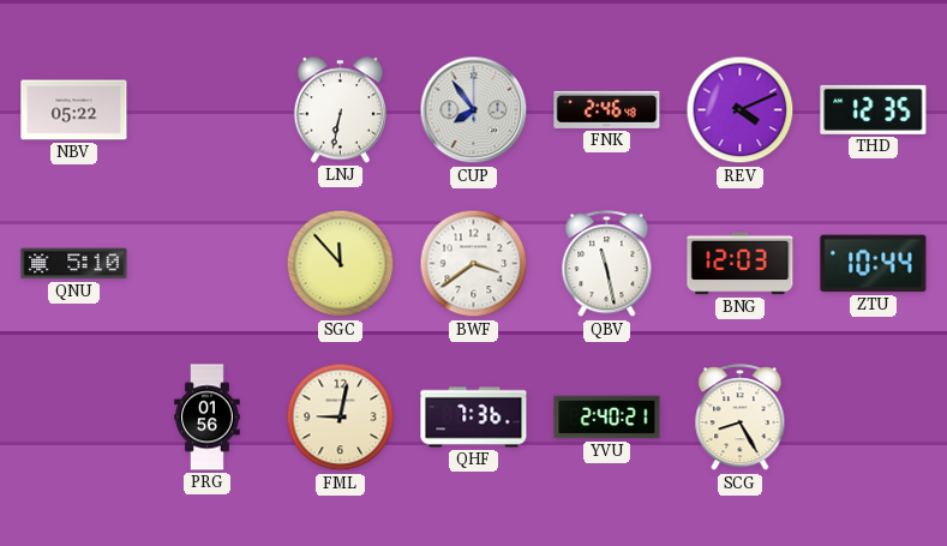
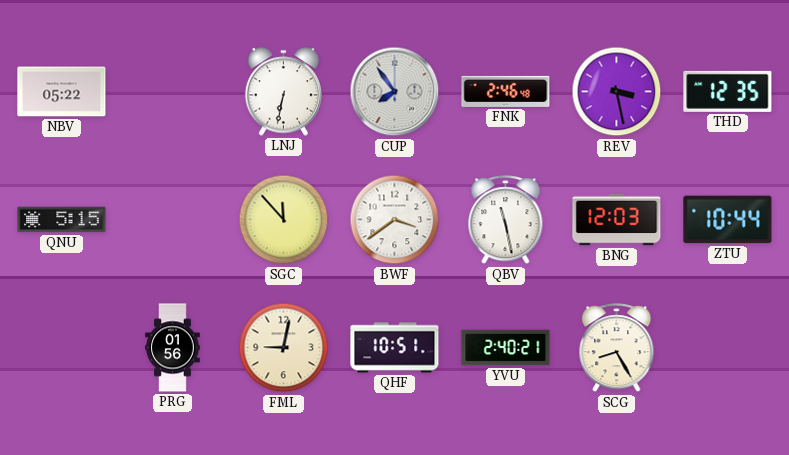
REV: 4:11 -> 3:28
QNU: 5:10 -> 5:15
QHF: 7:36 -> 10:51
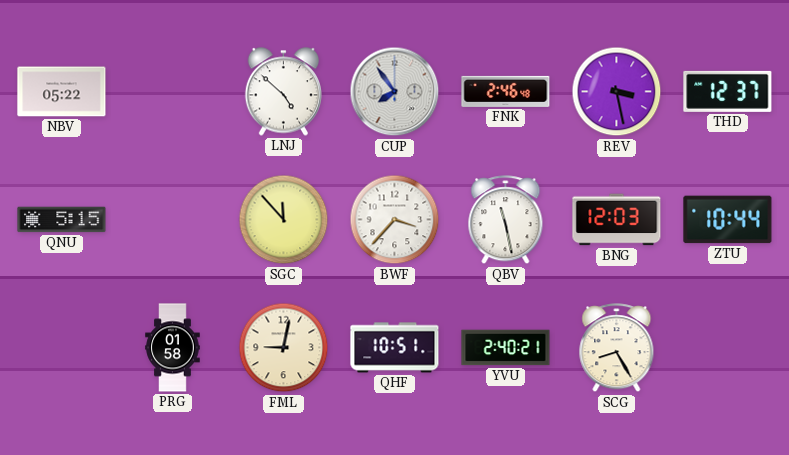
LNJ: 6:32 -> 4:52
THD: 12:35 -> 12:37
BWF: 3:39 -> 3:37
PRG: 01:56 -> 01:58
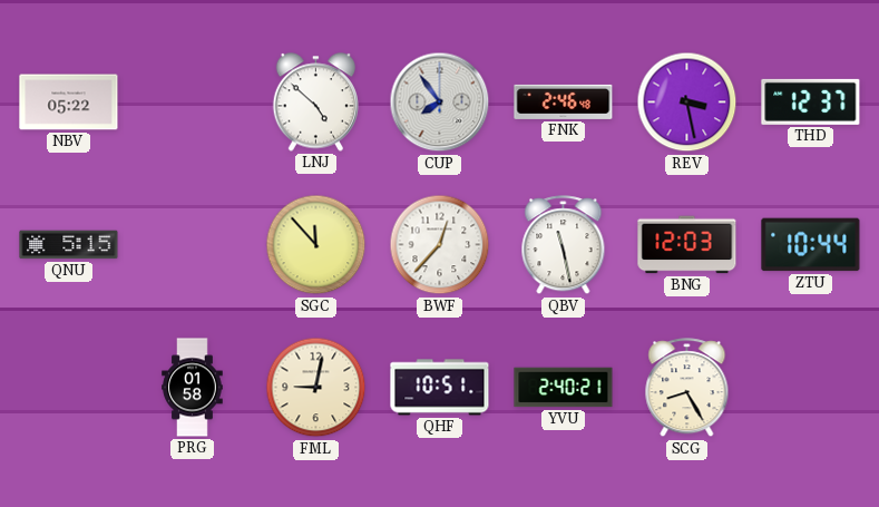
BWF: 3:37 -> 12:37
